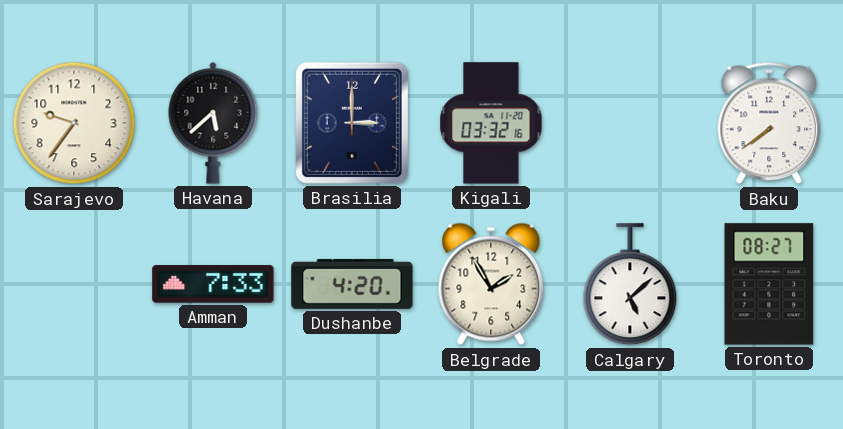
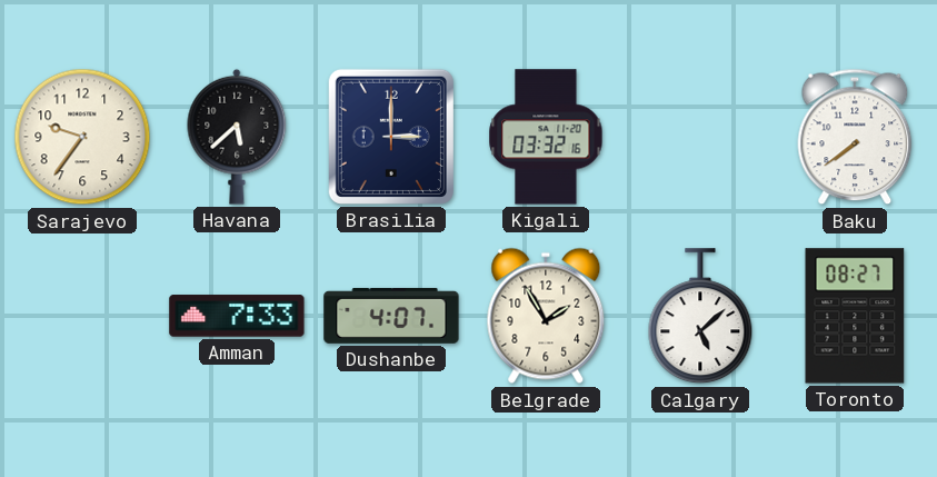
Dushanbe: 4:20 -> 4:07
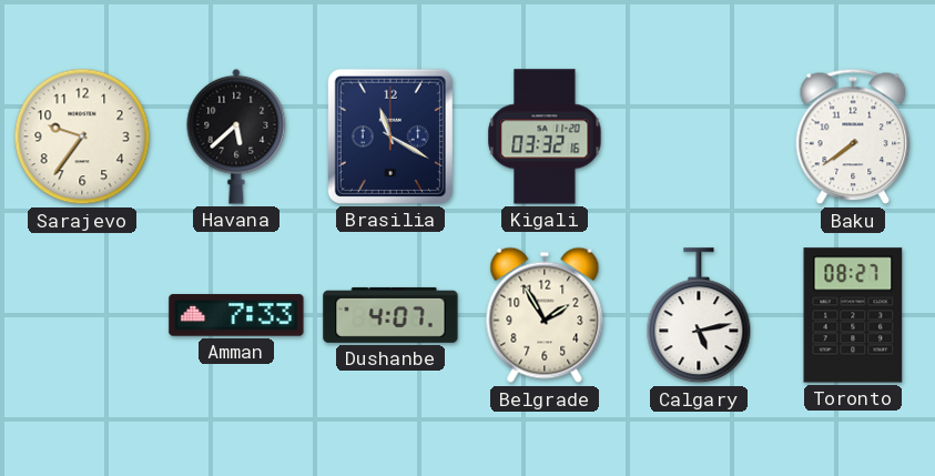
Brasilia: 3:00 -> 11:20
Calgary: 5:08 -> 5:13
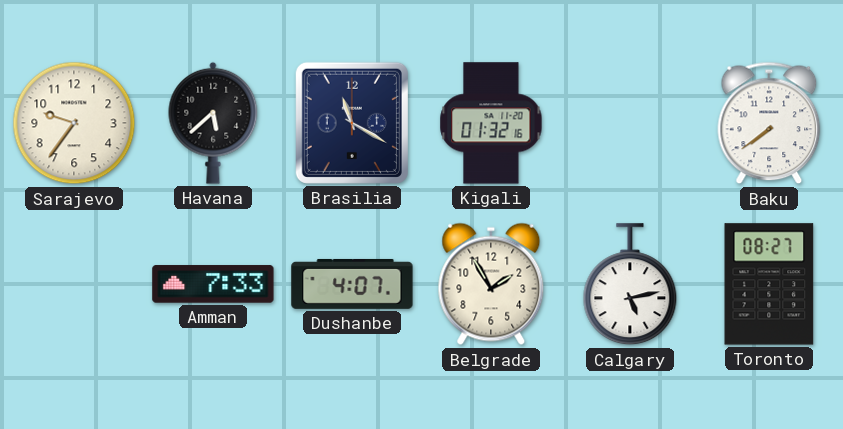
Kigali: 03:32 -> 01:32
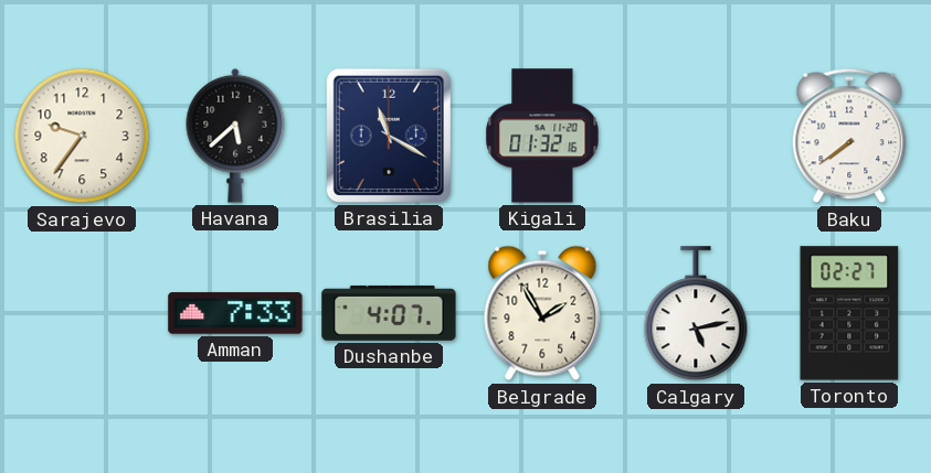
Toronto: 08:27 -> 02:27
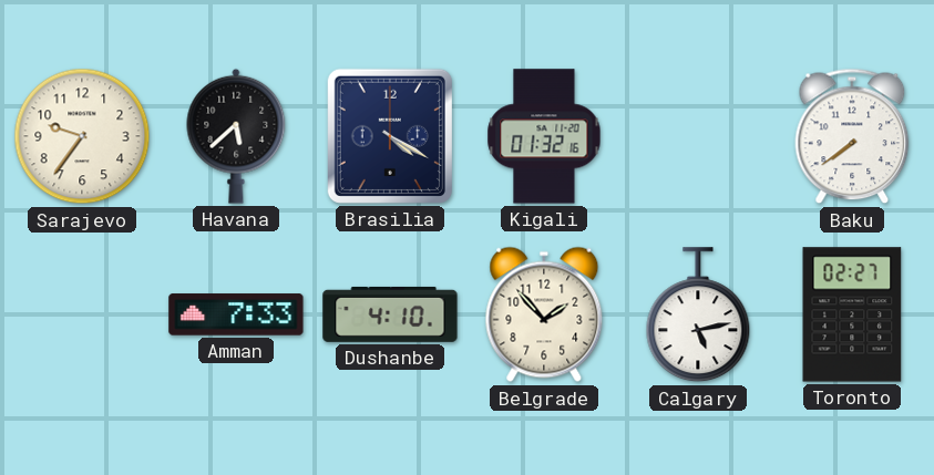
Brasilia: 11:20 -> 4:20
Dushanbe: 4:07 -> 4:10
Belgrade: 1:55 -> 1:53
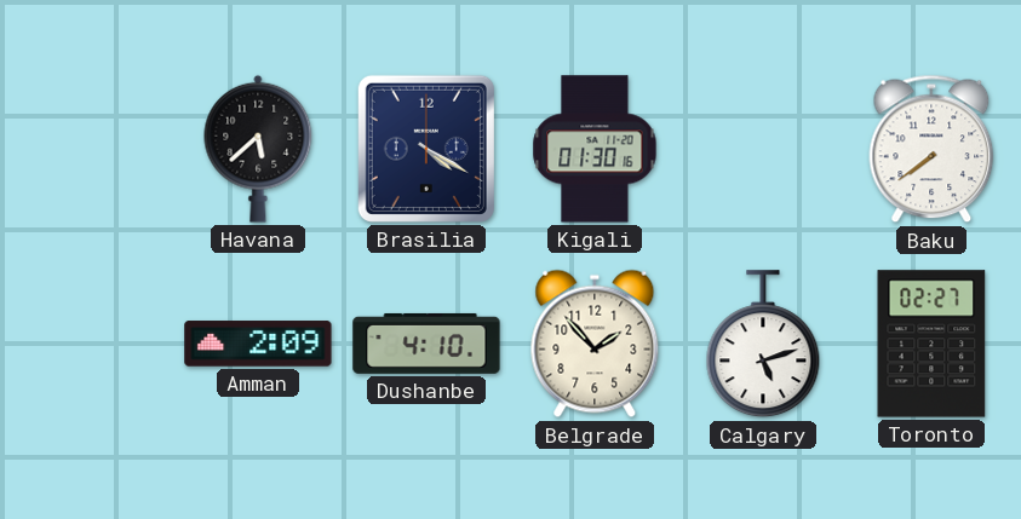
Sarajevo: 9:36 -> none
Kigali: 01:32 -> 01:30
Amman: 7:33 -> 2:09
Calgary: 5:13 -> 5:12
